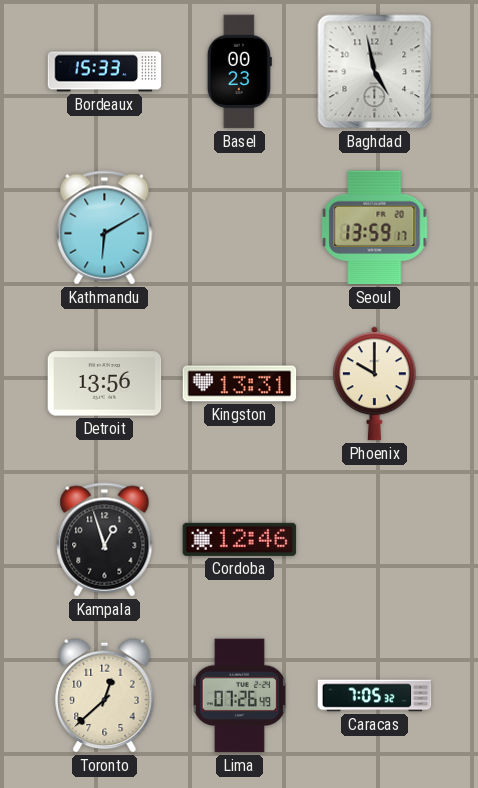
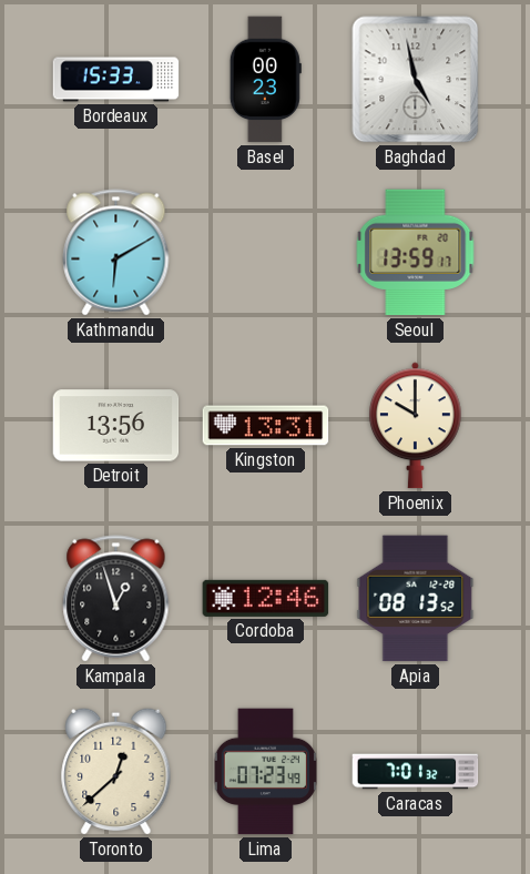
Apia: none -> 08:13
Lima: 07:26 -> 07:23
Caracas: 7:05 -> 7:01
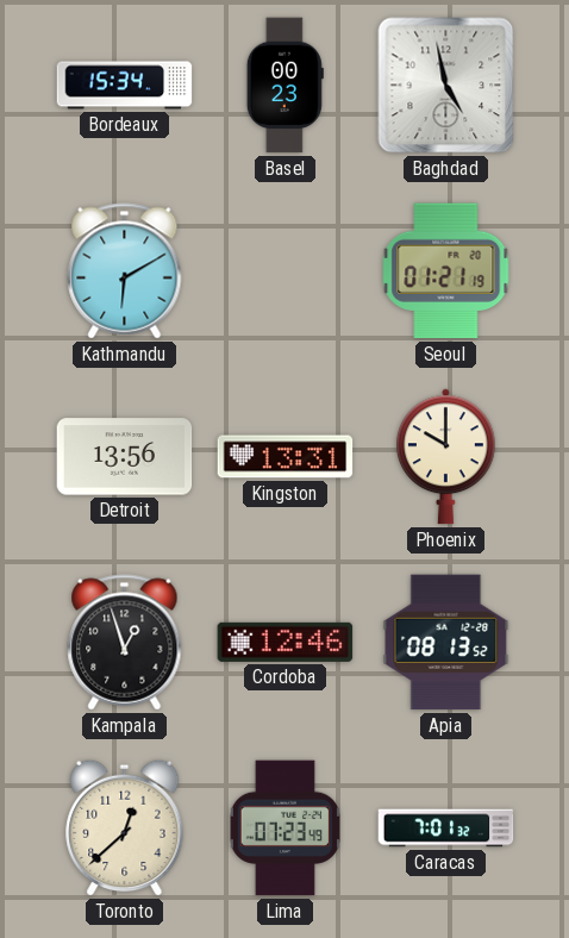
Bordeaux: 15:33 -> 15:34
Seoul: 13:59 -> 01:21
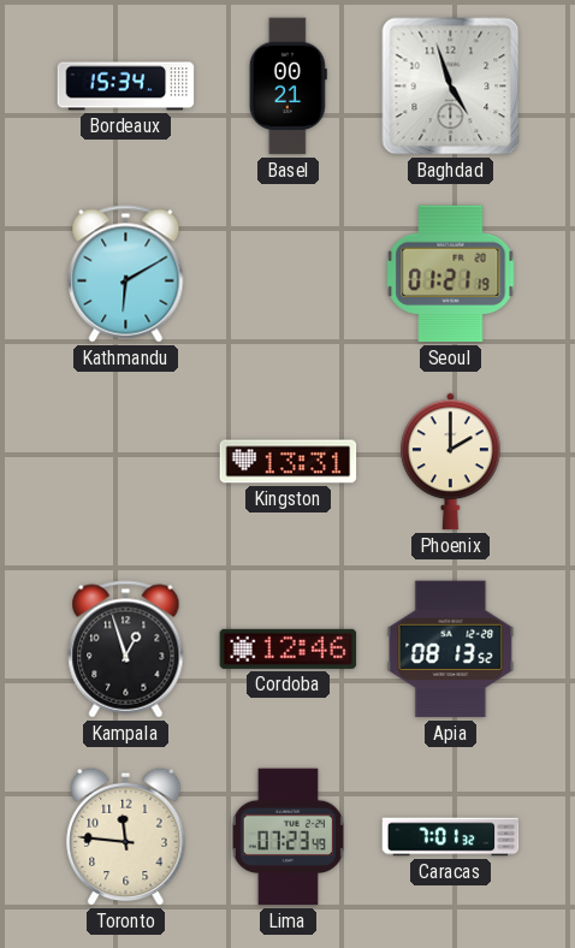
Basel: 00:23 -> 00:21
Baghdad: 4:58 -> 4:57
Detroit: 13:56 -> none
Phoenix: 10:00 -> 2:00
Toronto: 12:38 -> 11:46
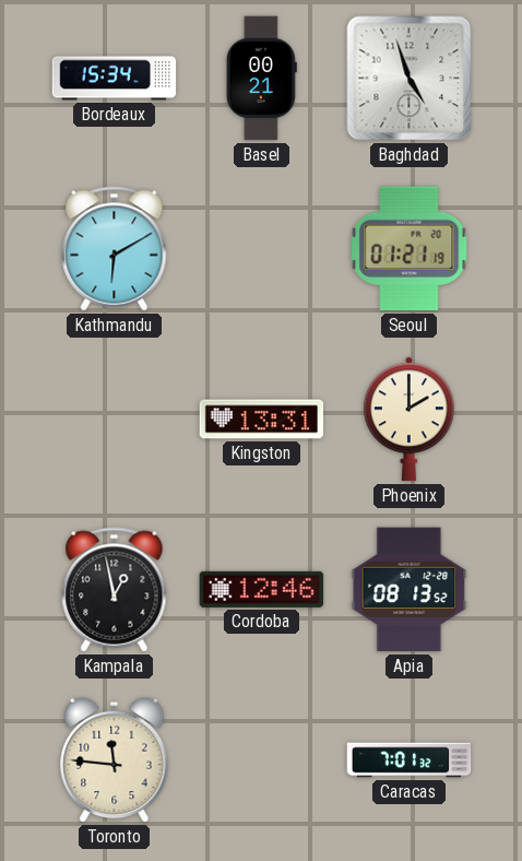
Kampala: 12:57 -> 12:58
Lima: 07:23 -> none
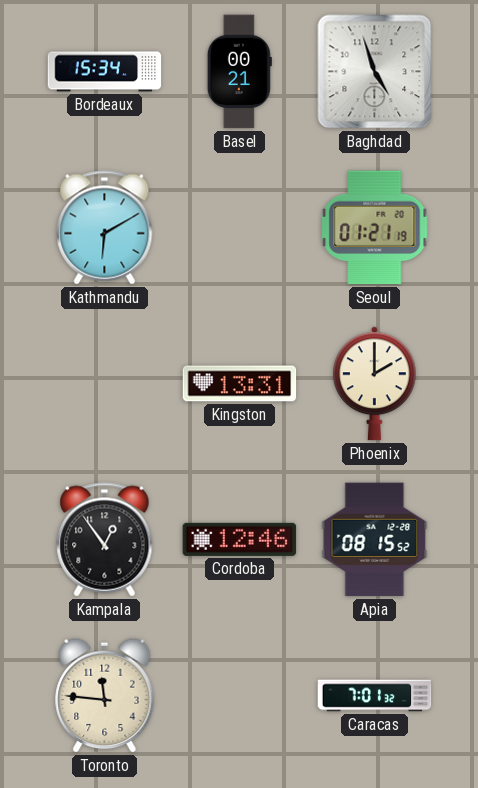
Kampala: 12:58 -> 12:54
Apia: 08:13 -> 08:15
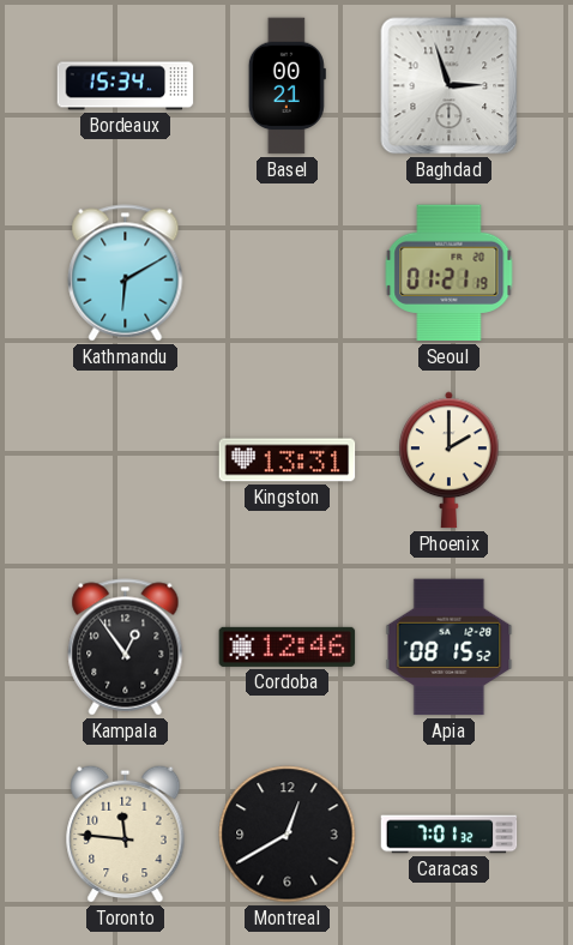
Baghdad: 4:57 -> 2:57
Montreal: none -> 12:40
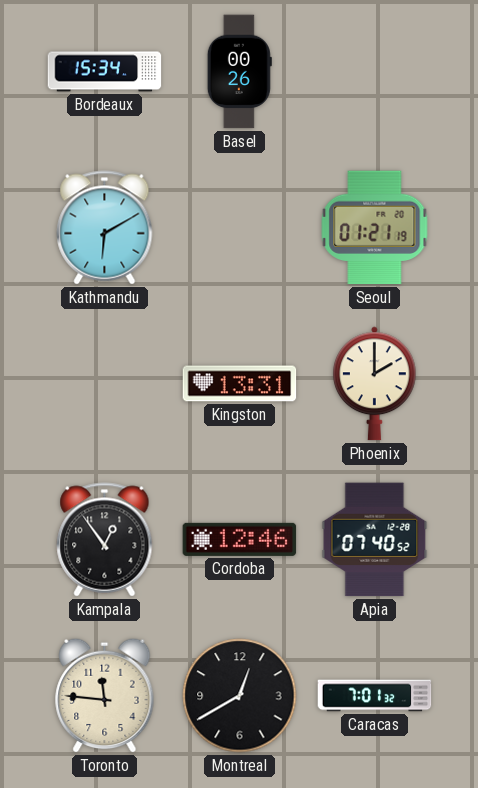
Basel: 00:21 -> 00:26
Baghdad: 2:57 -> none
Apia: 08:15 -> 07:40
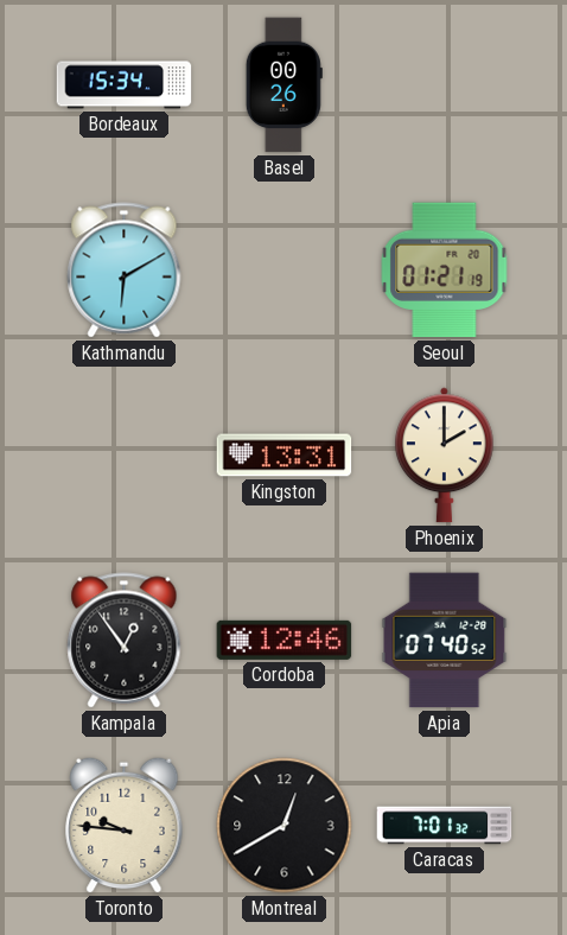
Toronto: 11:46 -> 9:46
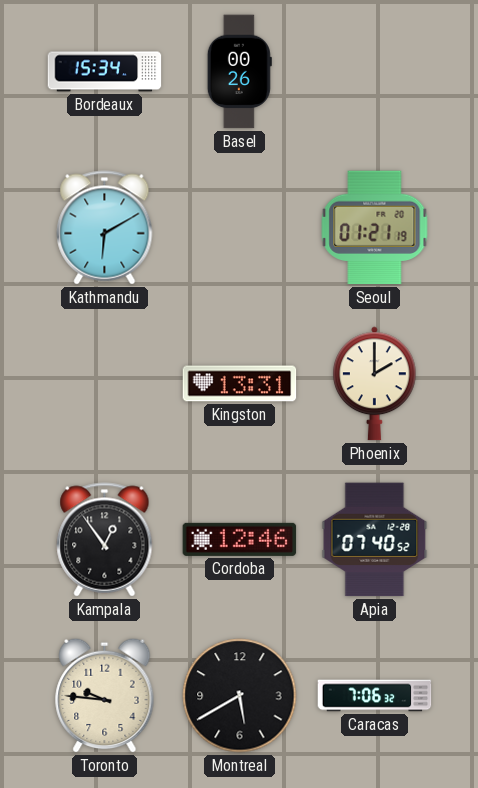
Montreal: 12:40 -> 5:40
Caracas: 7:01 -> 7:06
